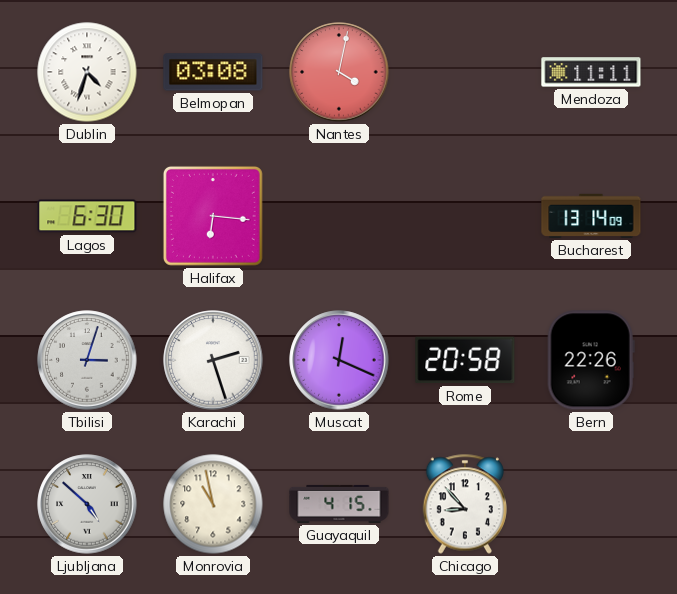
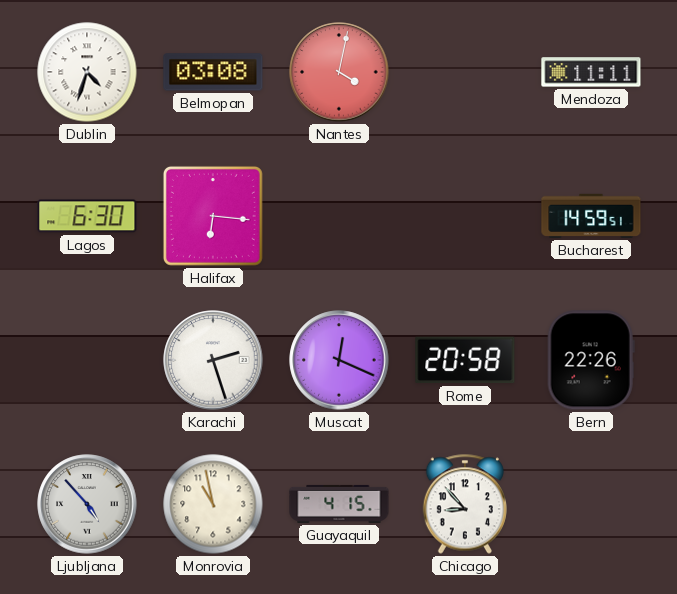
Bucharest: 13:14 -> 14:59
Tbilisi: 3:03 -> none
Ljubljana: 4:52 -> 4:53
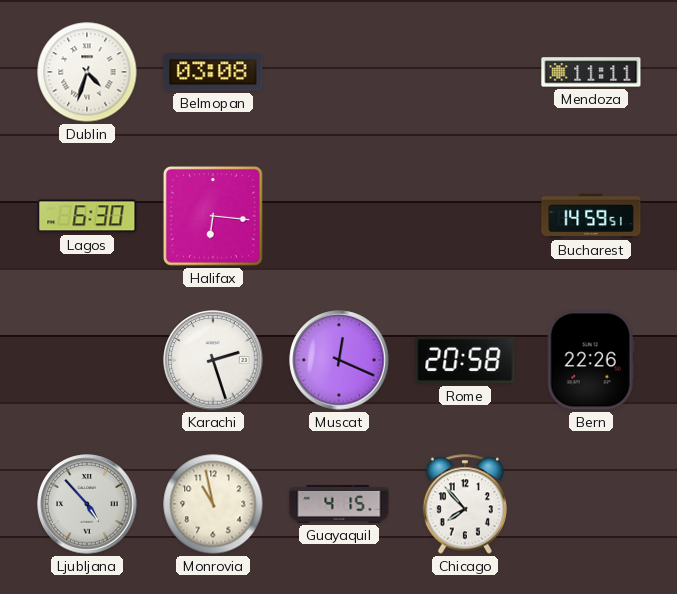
Nantes: 4:02 -> none
Chicago: 8:53 -> 7:53
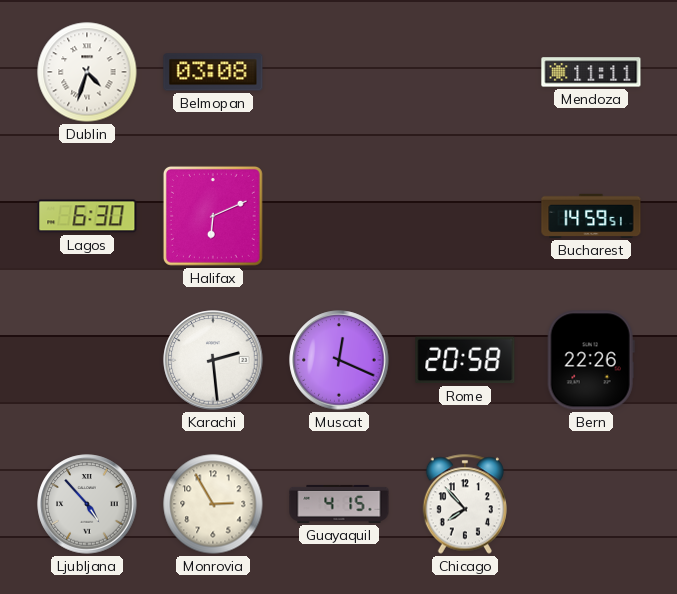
Halifax: 6:16 -> 6:11
Karachi: 2:27 -> 2:29
Monrovia: 10:58 -> 2:55
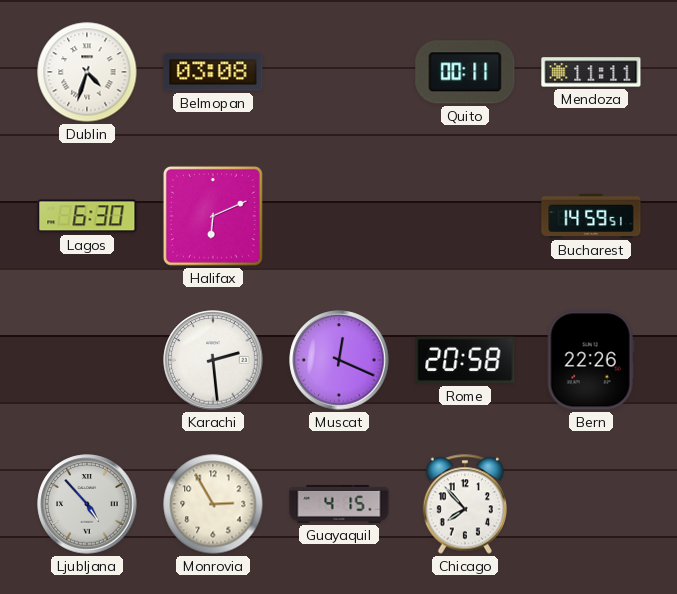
Quito: none -> 00:11
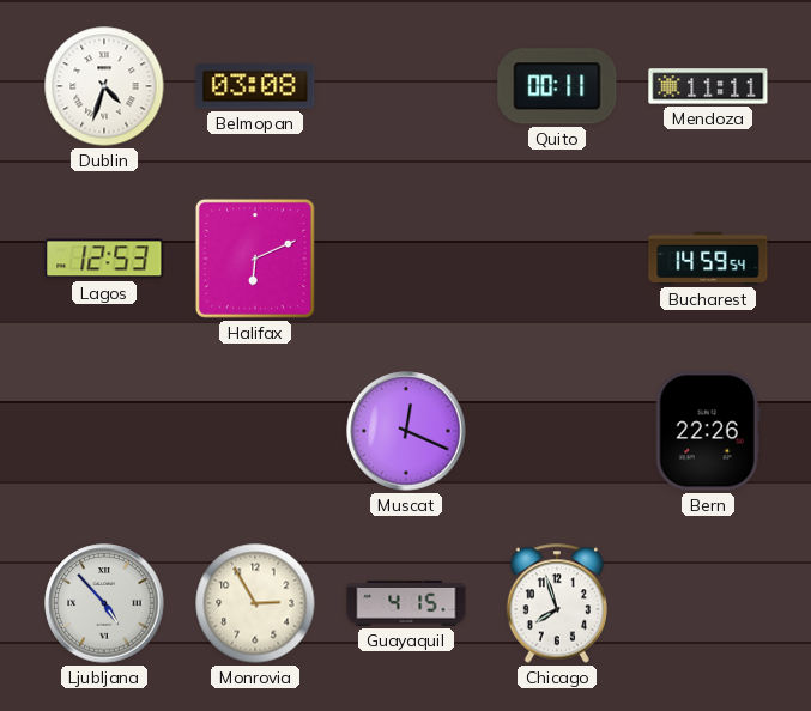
Lagos: 6:30 -> 12:53
Bucharest: 14:59:51 -> 14:59:54
Karachi: 2:29 -> none
Rome: 20:58 -> none
Chicago: 7:53 -> 7:57
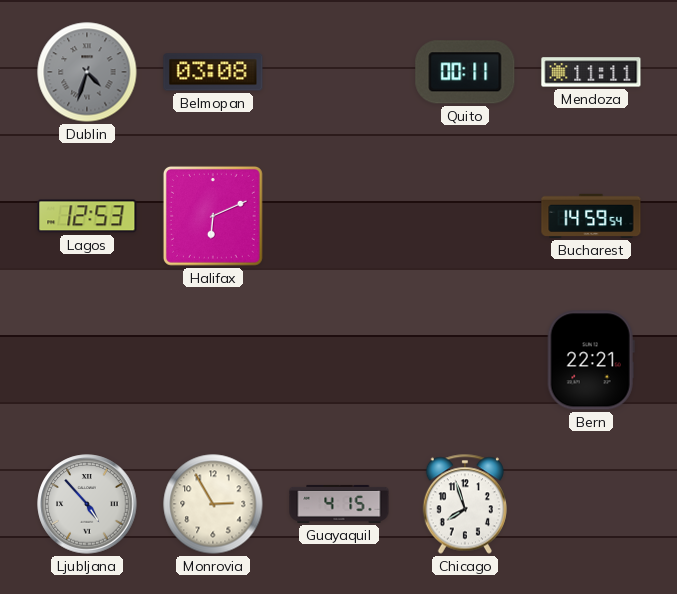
Dublin dial: white -> grey
Muscat: 12:19 -> none
Bern: 22:26 -> 22:21
